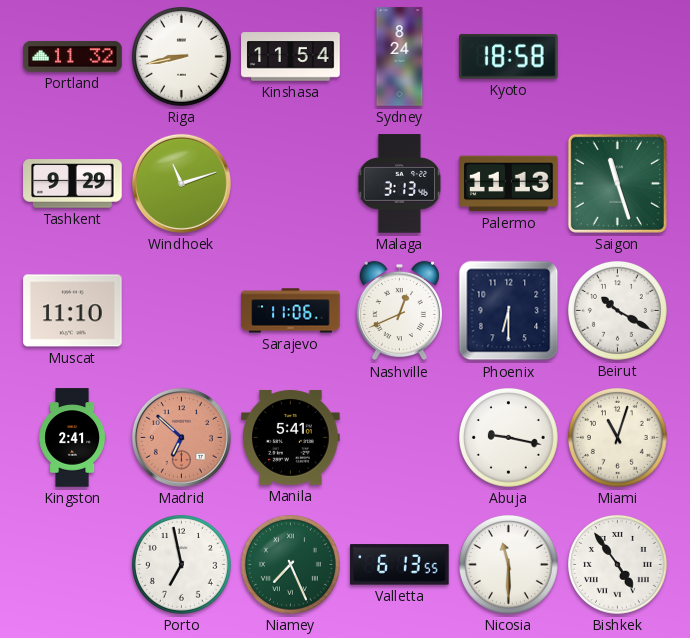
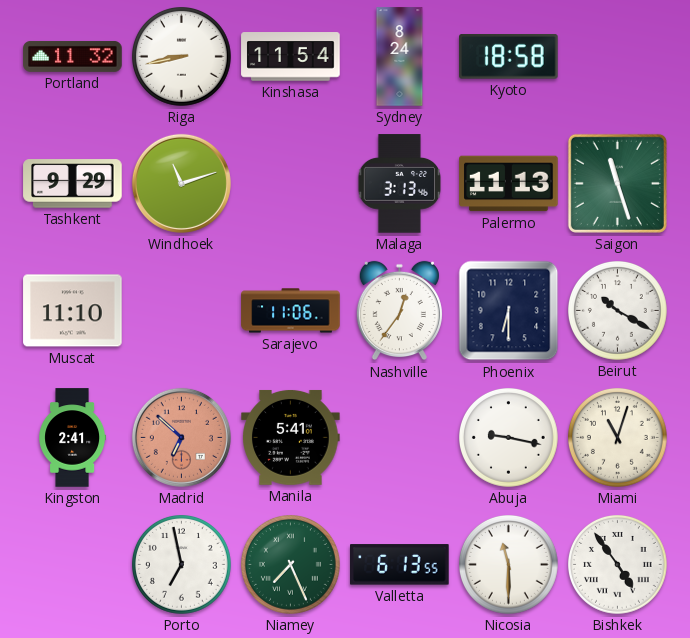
Nashville: 12:41 -> 12:36
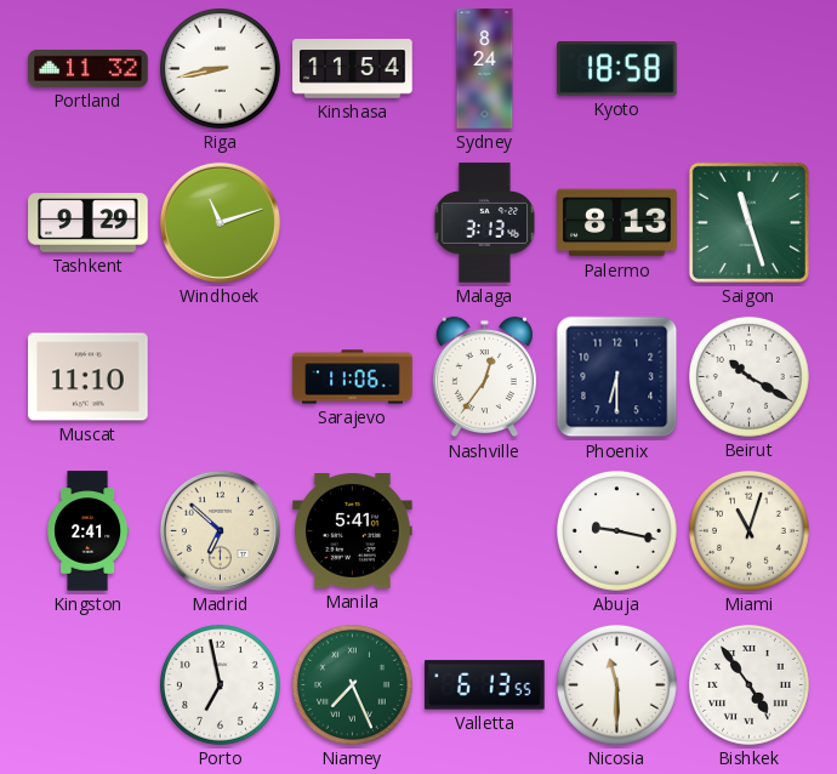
Palermo: 11:13 -> 8:13
Madrid dial: salmon -> cream
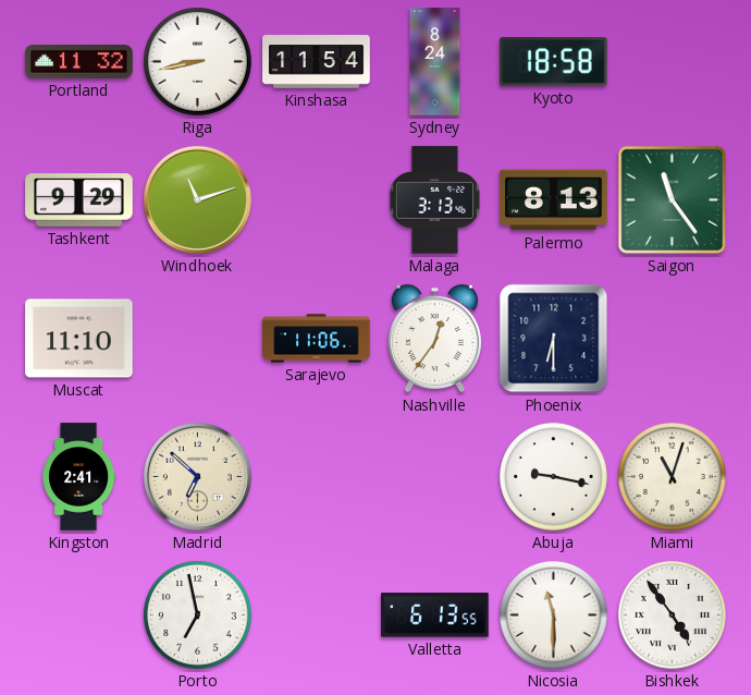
Saigon: 11:27 -> 11:24
Beirut: 10:20 -> none
Manila: 5:41 -> none
Niamey: 7:26 -> none
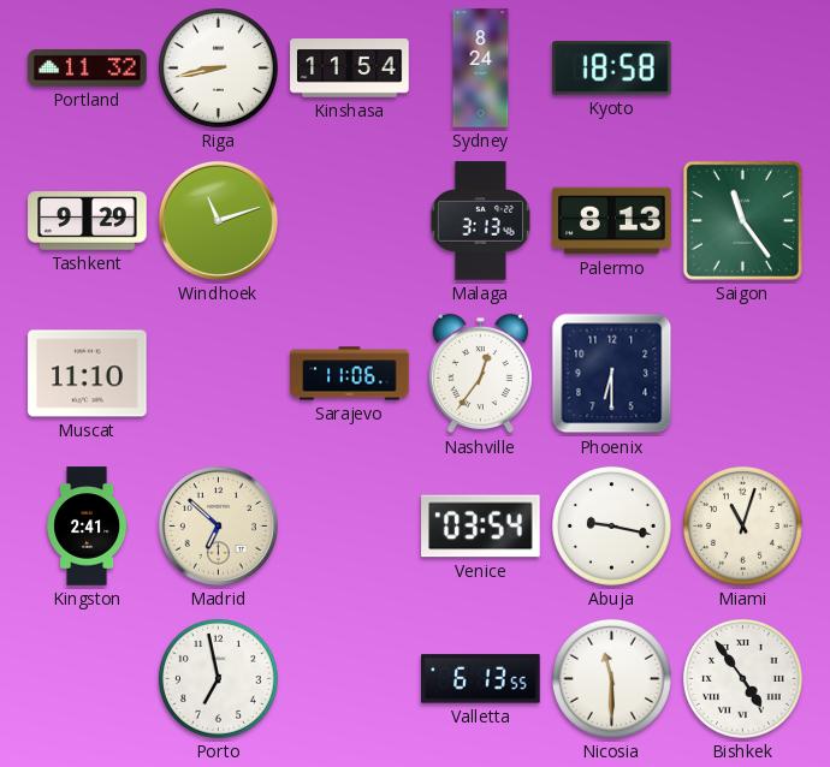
Venice: none -> 03:54
